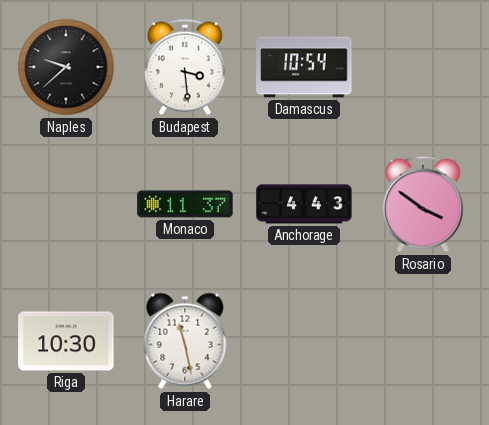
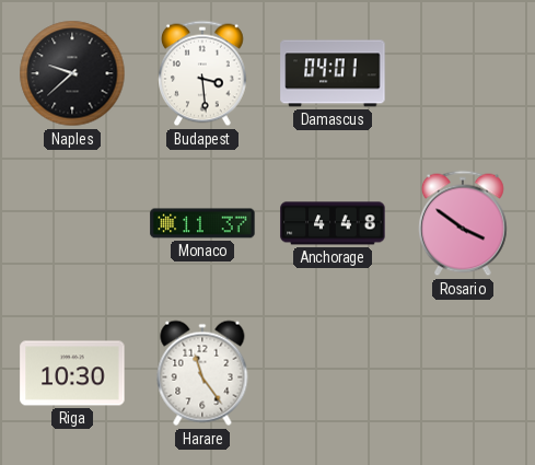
Damascus: 10:54 -> 04:01
Anchorage: 4:43 -> 4:48
Harare: 11:28 -> 11:24
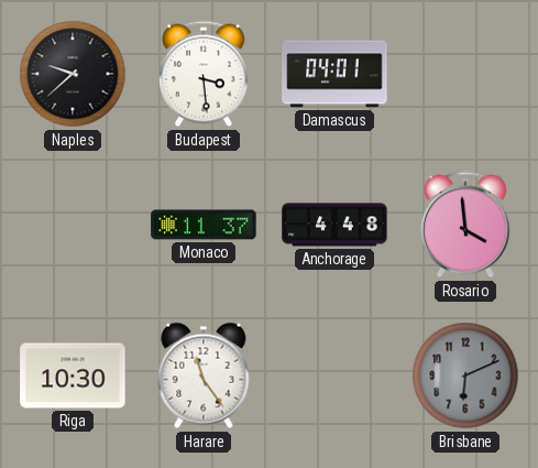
Rosario: 3:51 -> 3:59
Brisbane: none -> 6:11
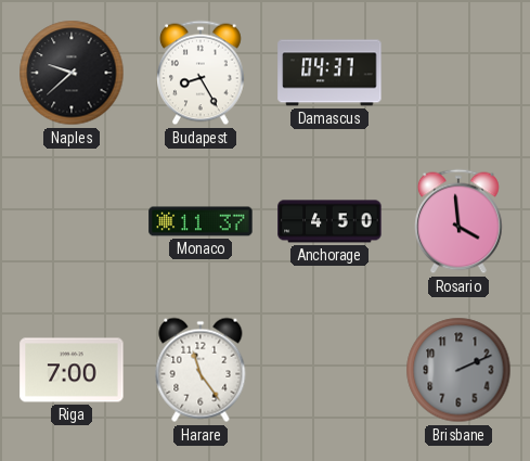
Budapest: 3:29 -> 8:25
Damascus: 04:01 -> 04:37
Anchorage: 4:48 -> 4:50
Riga: 10:30 -> 7:00
Brisbane: 6:11 -> 2:11
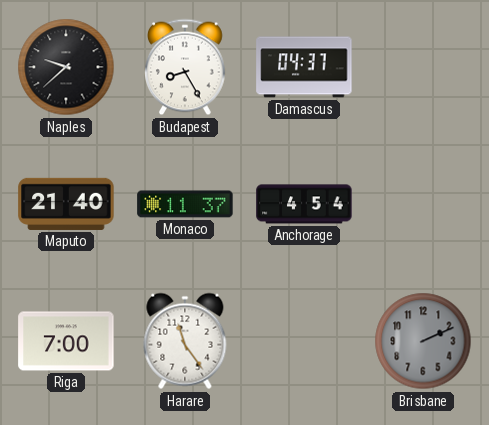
Maputo: none -> 21:40
Anchorage: 4:50 -> 4:54
Rosario: 3:59 -> none
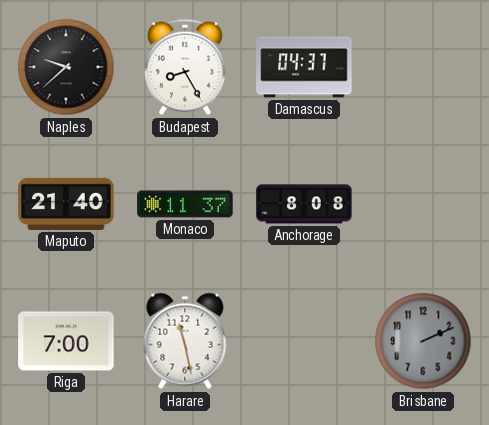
Anchorage: 4:54 -> 8:08
Harare: 11:24 -> 11:28
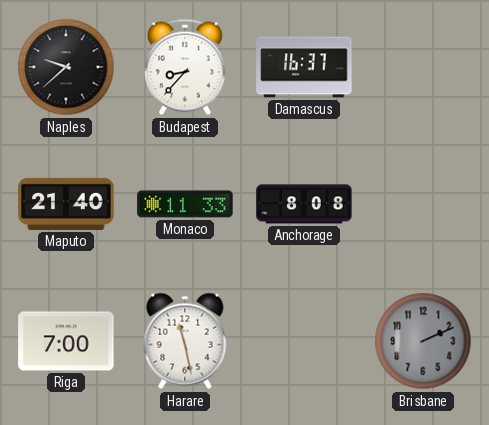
Budapest: 8:25 -> 8:37
Damascus: 04:37 -> 16:37
Monaco: 11:37 -> 11:33
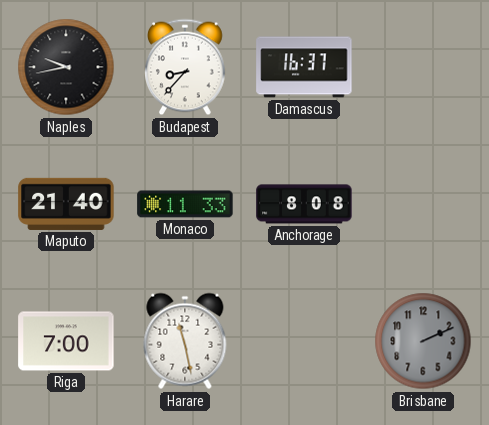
Naples: 9:38 -> 9:43
